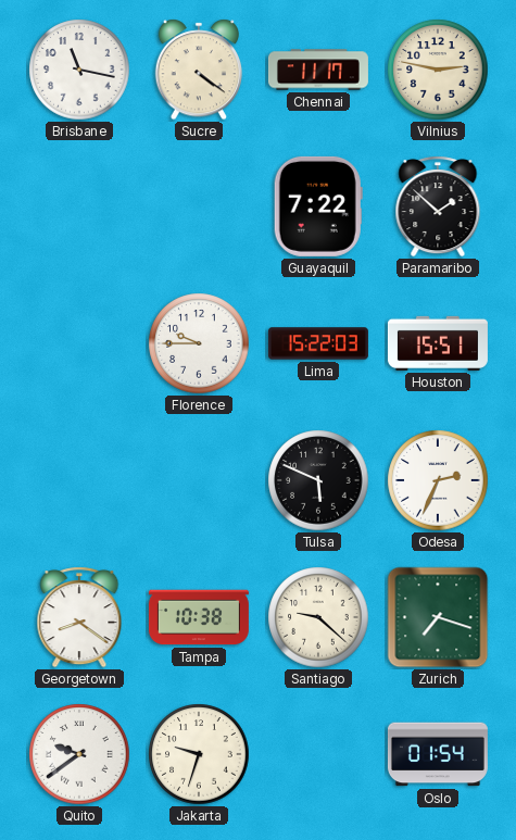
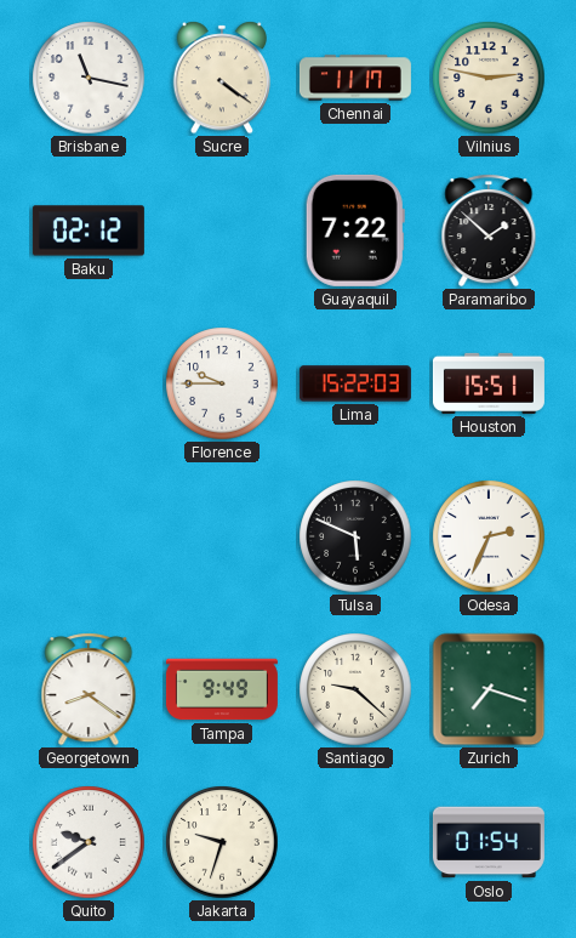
Baku: none -> 02:12
Tampa: 10:38 -> 9:49
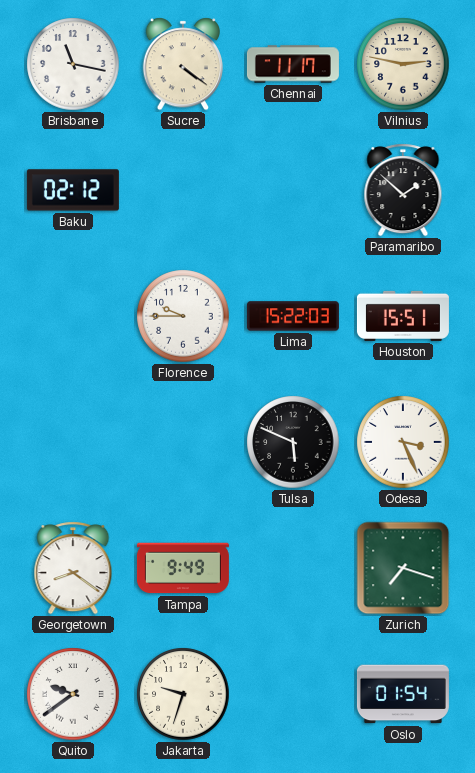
Guayaquil: 7:22 -> none
Odesa: 2:34 -> 3:26
Santiago: 9:22 -> none
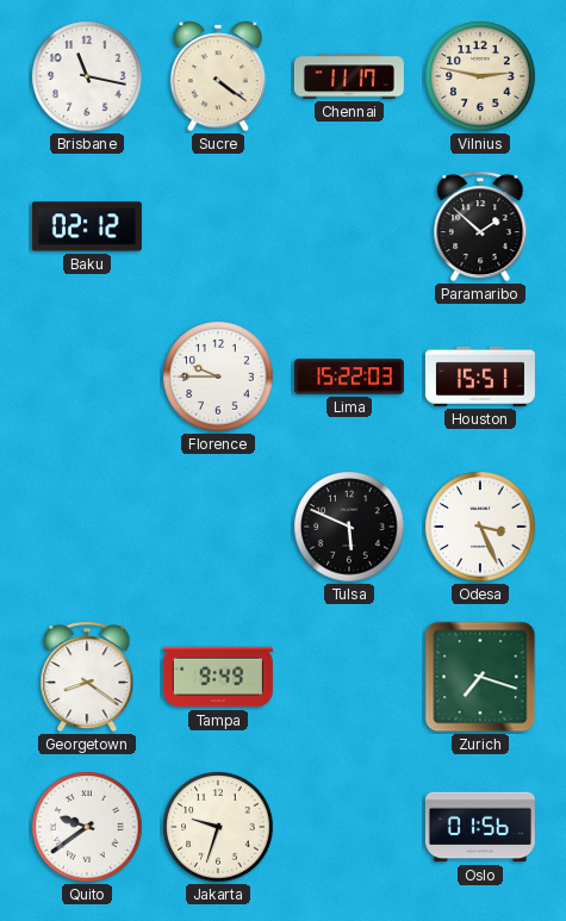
Oslo: 01:54 -> 01:56
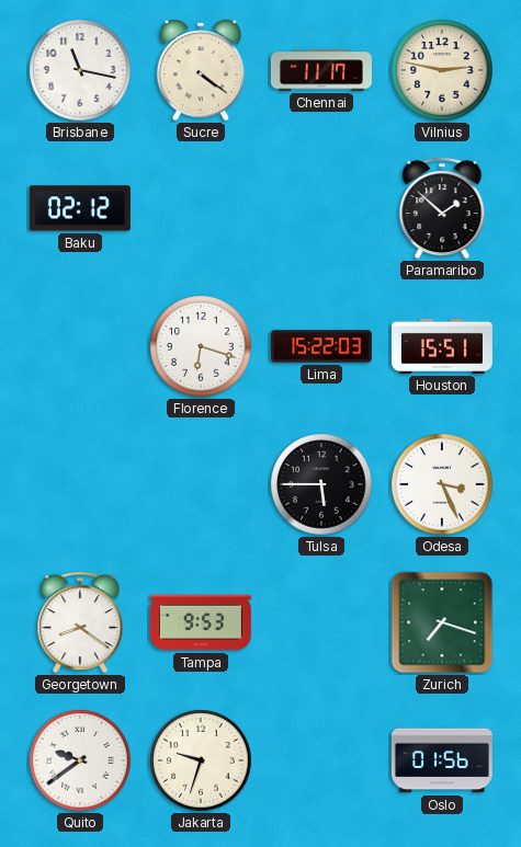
Florence: 9:45 -> 6:18
Tulsa: 5:49 -> 5:45
Tampa: 9:49 -> 9:53
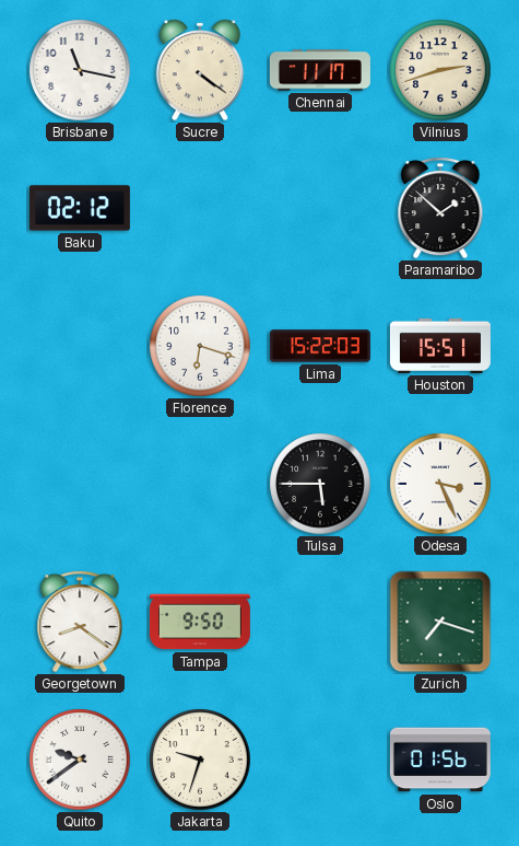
Vilnius: 2:47 -> 2:42
Tampa: 9:53 -> 9:50
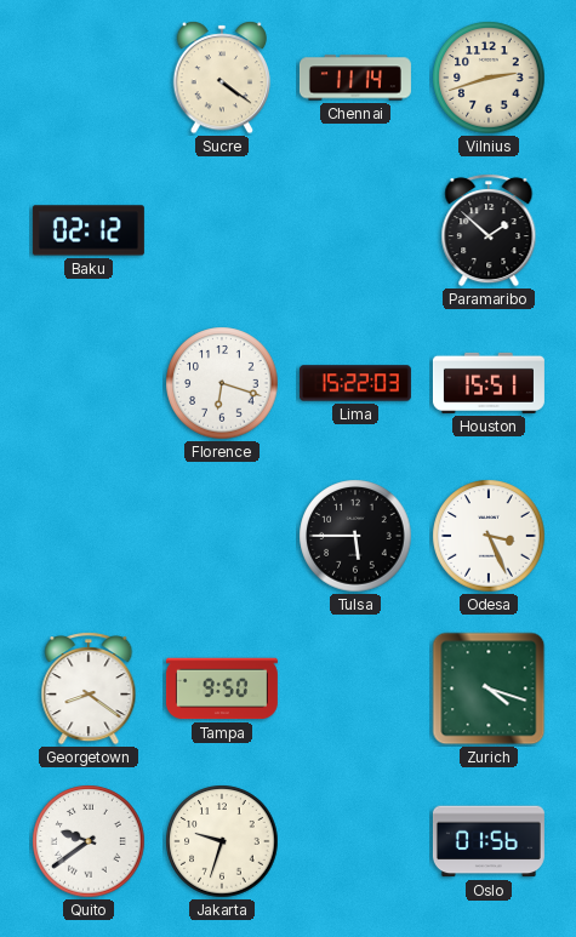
Brisbane: 11:17 -> none
Chennai: 11:17 -> 11:14
Zurich: 7:18 -> 4:18
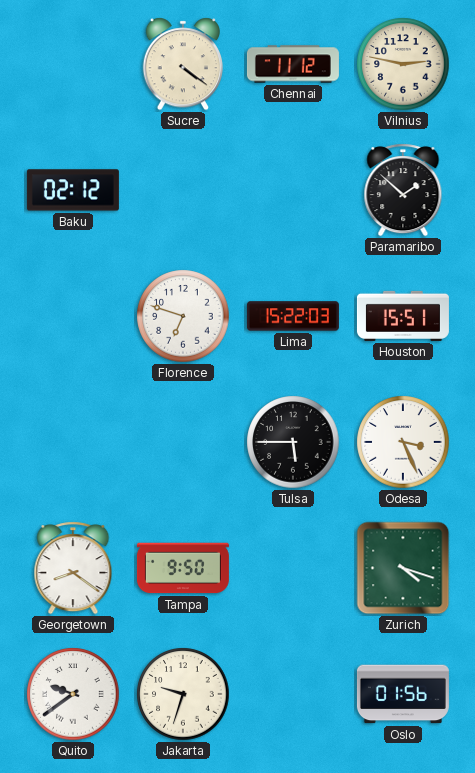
Chennai: 11:14 -> 11:12
Vilnius: 2:42 -> 2:47
Florence: 6:18 -> 6:48
